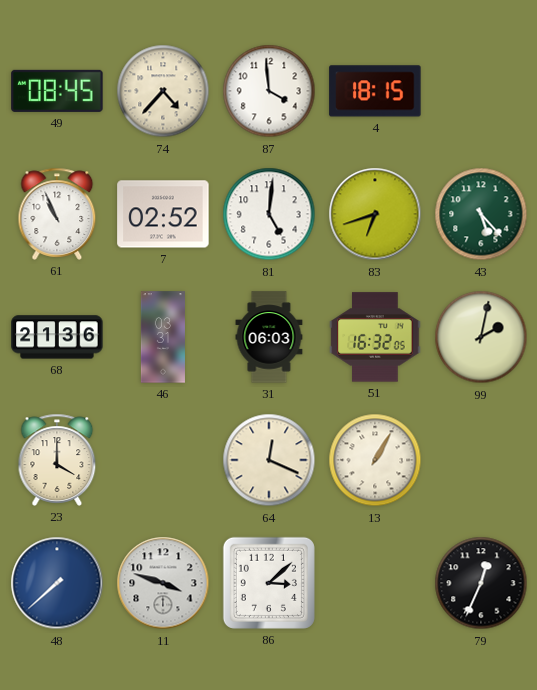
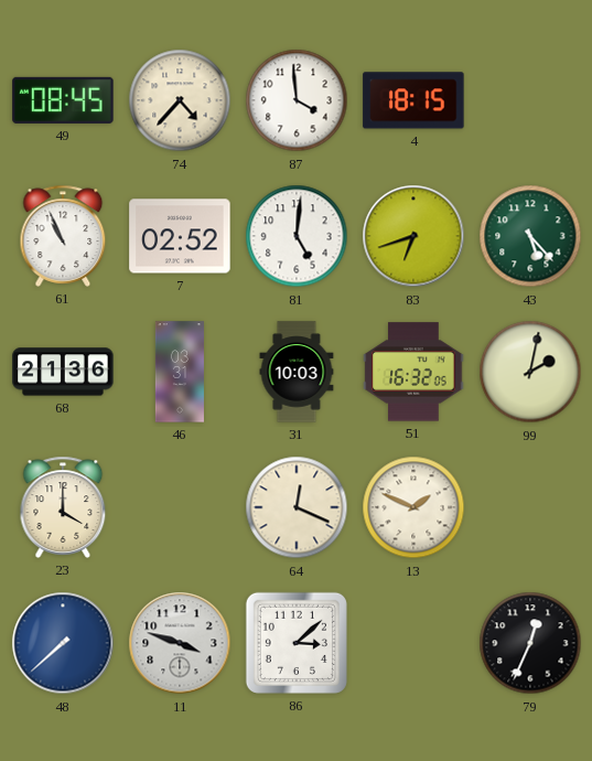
31: 06:03 -> 10:03
13: 1:05 -> 1:49
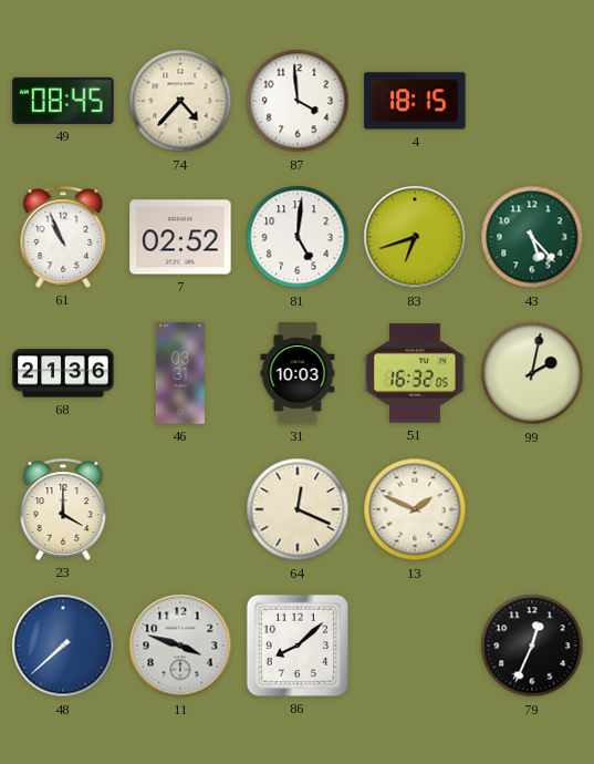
86: 3:08 -> 8:08
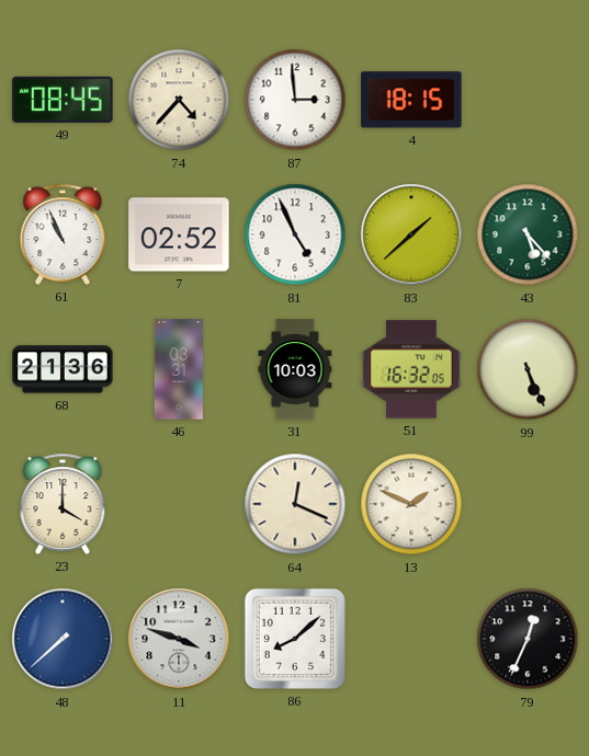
87: 3:59 -> 2:59
81: 5:01 -> 4:56
83: 6:42 -> 1:38
99: 2:02 -> 5:26
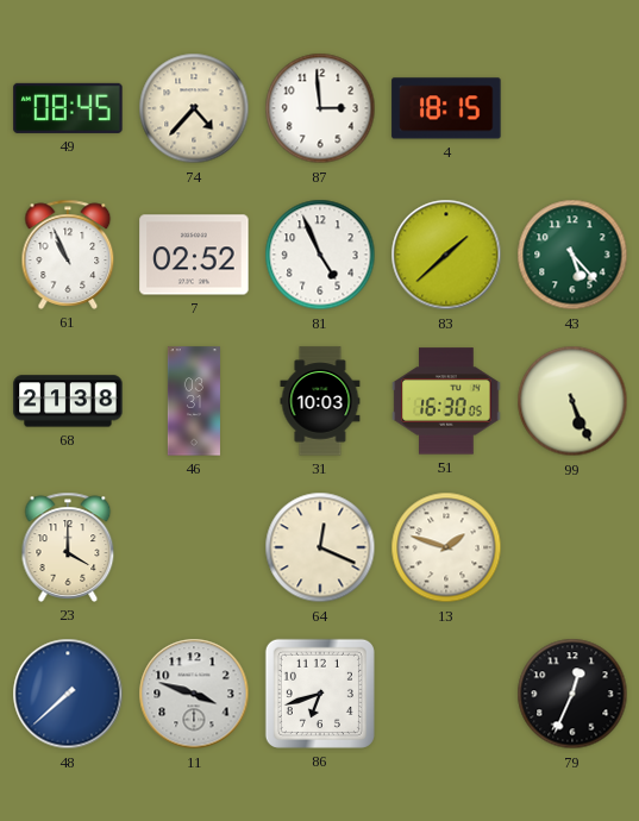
68: 21:36 -> 21:38
51: 16:32 -> 16:30
13: 1:49 -> 1:48
86: 8:08 -> 6:42
